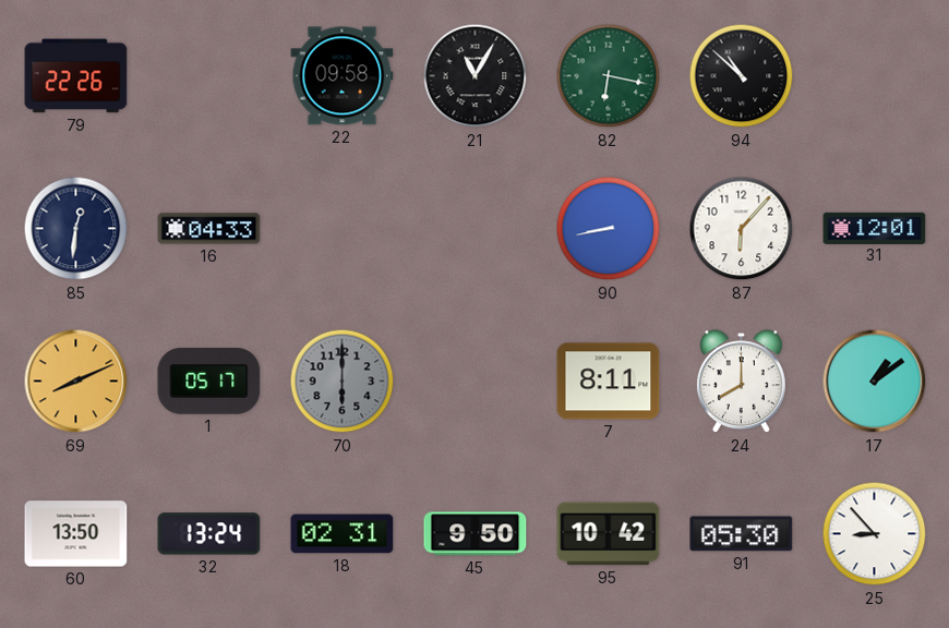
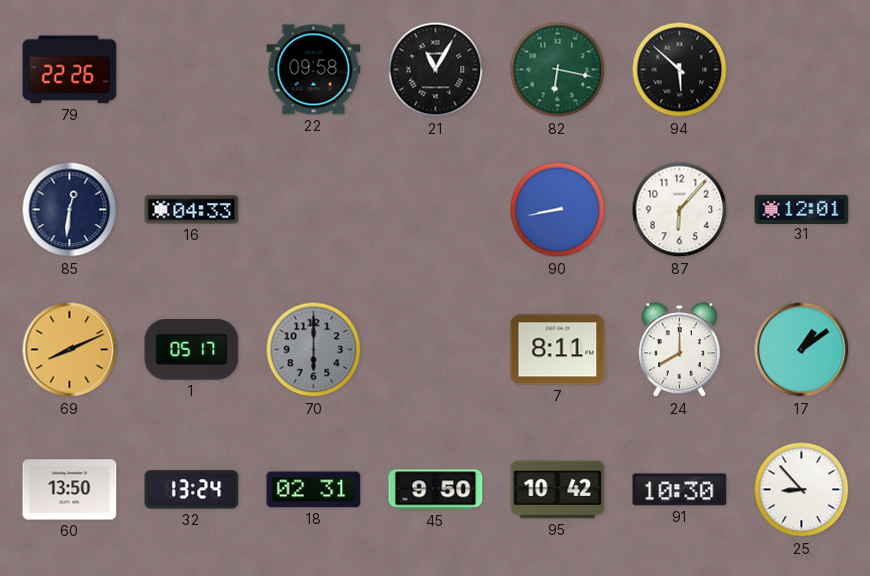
94: 10:52 -> 5:52
91: 05:30 -> 10:30
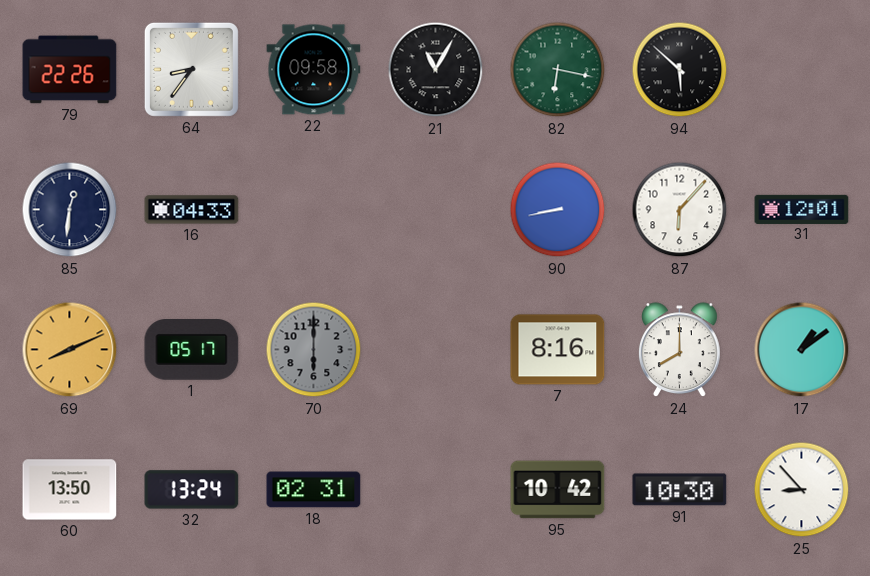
64: none -> 8:36
7: 8:11 -> 8:16
45: 9:50 -> none
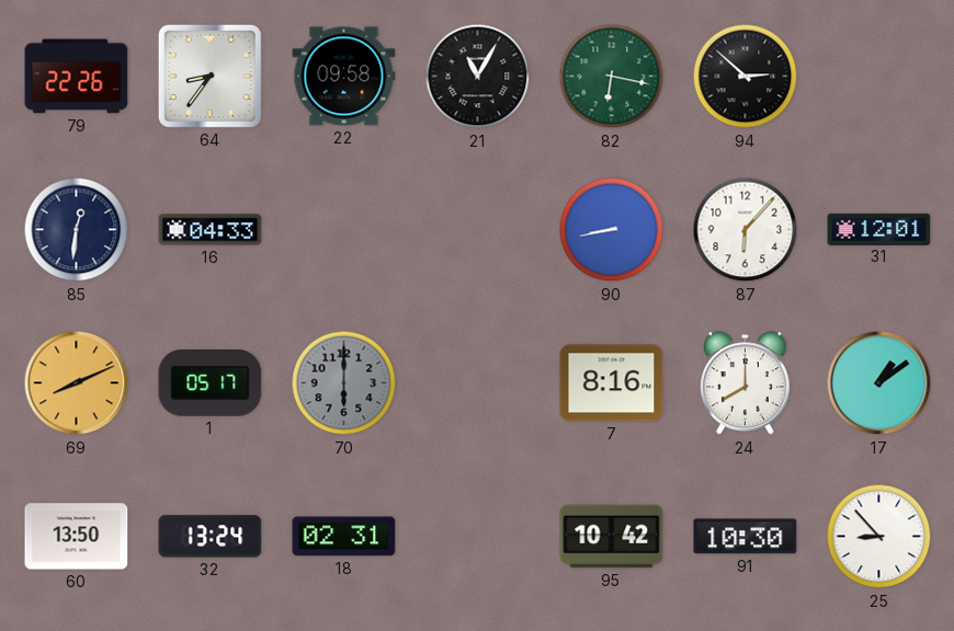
94: 5:52 -> 2:52
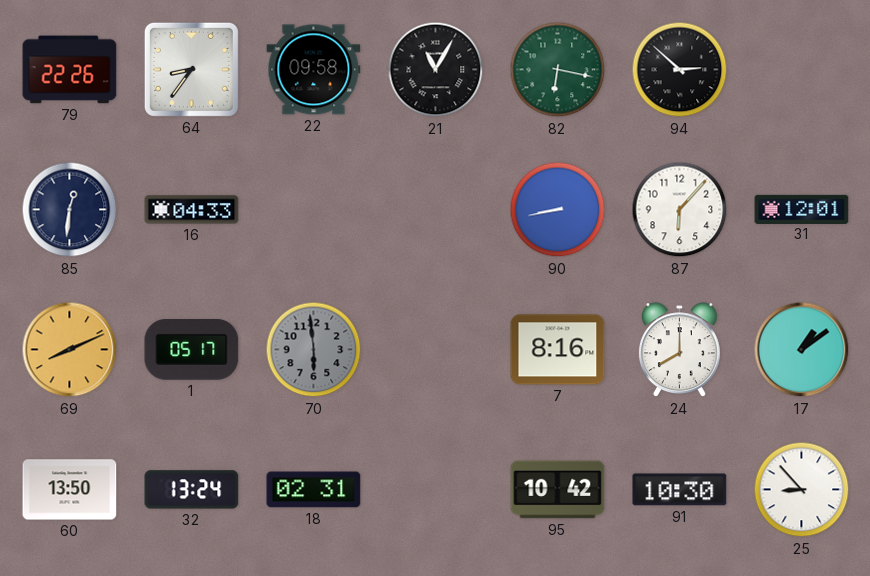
70: 6:00 -> 5:59
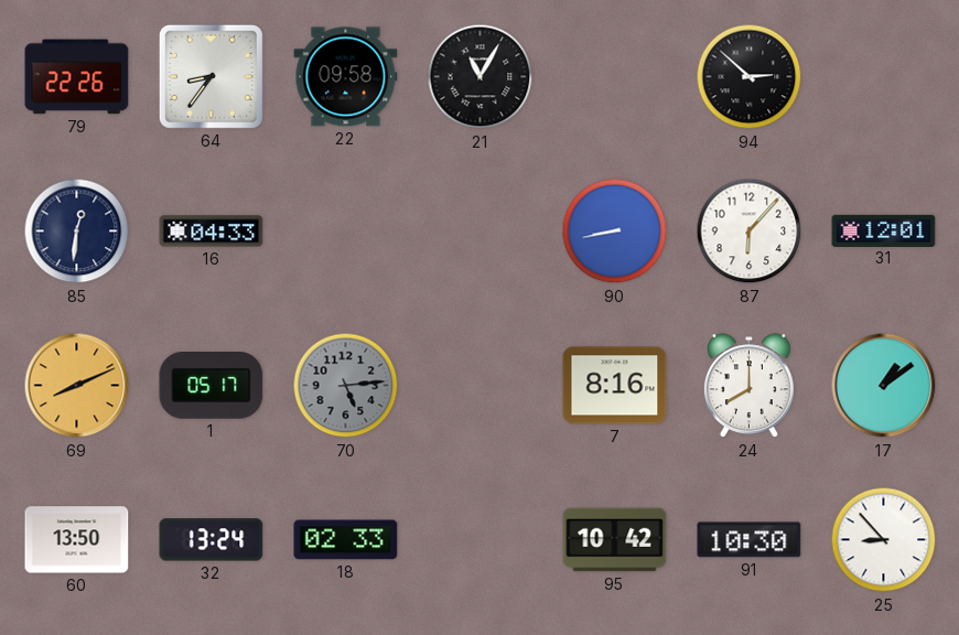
82: 6:17 -> none
70: 5:59 -> 5:14
18: 02:31 -> 02:33
